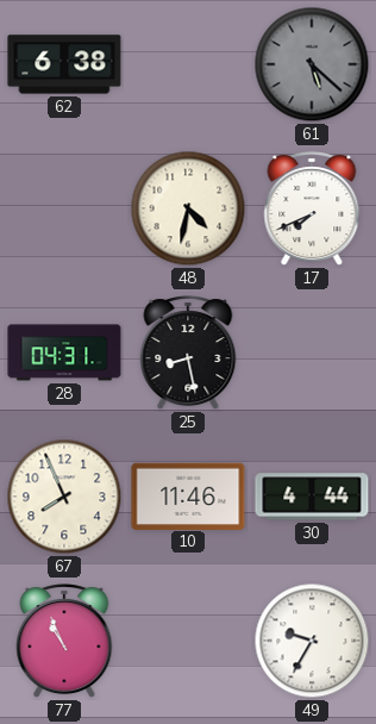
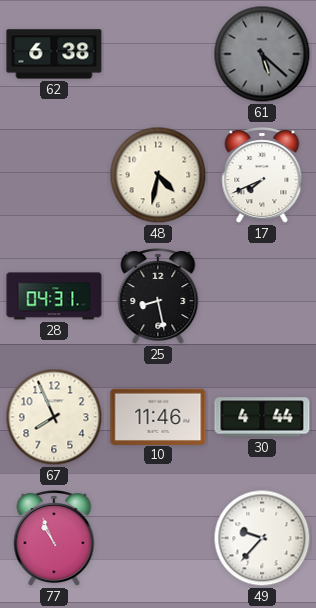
49: 9:35 -> 9:37
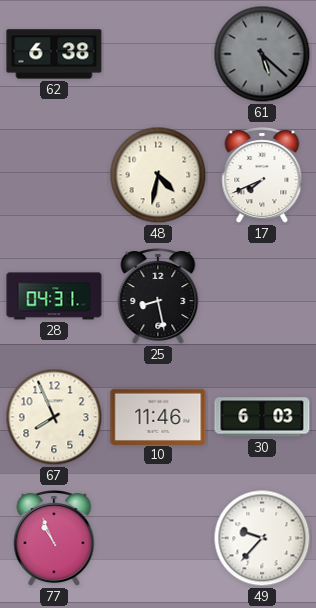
30: 4:44 -> 6:03
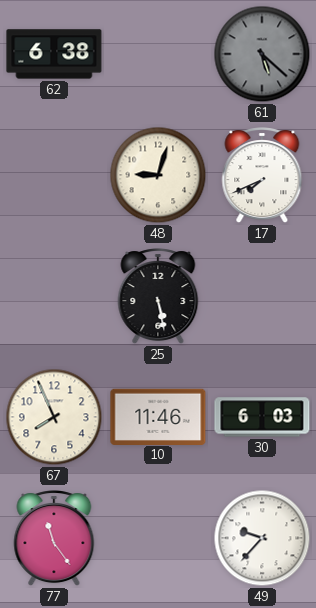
48: 4:32 -> 9:03
28: 04:31 -> none
25: 8:28 -> 5:28
77: 10:56 -> 11:24
